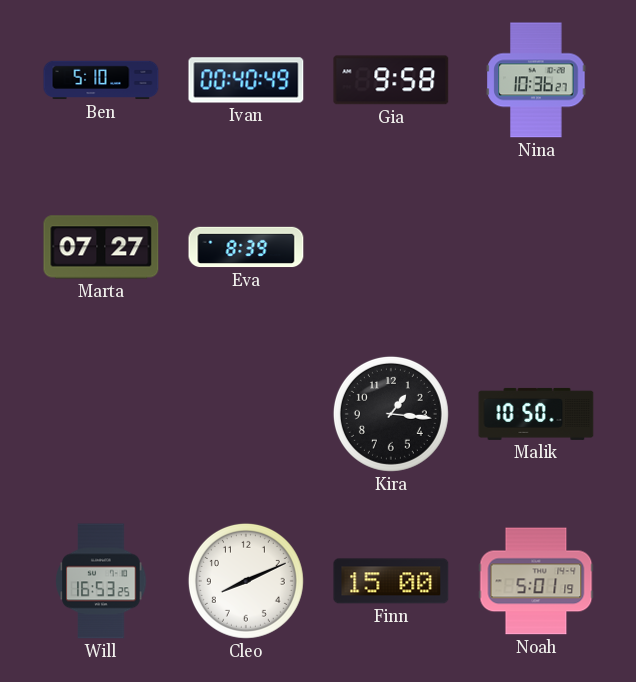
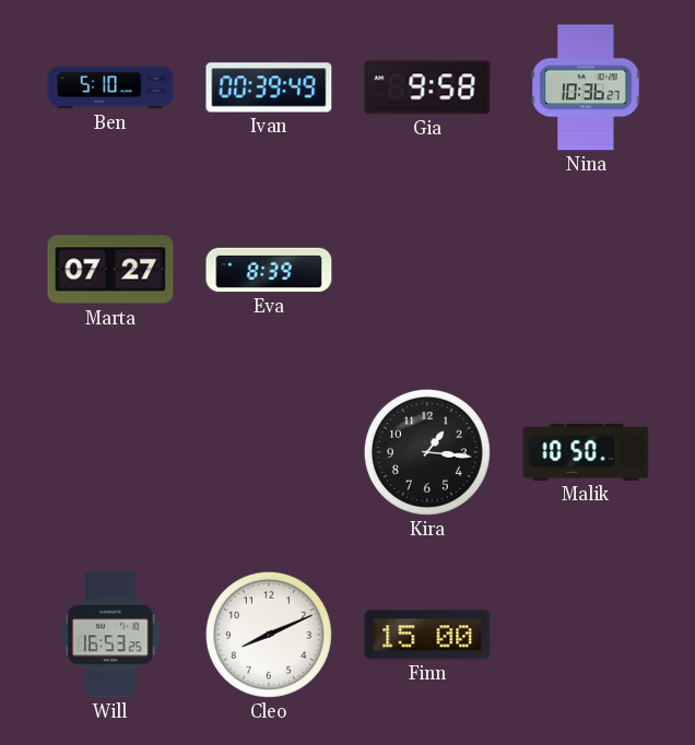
Ivan: 00:40 -> 00:39
Noah: 5:01 -> none
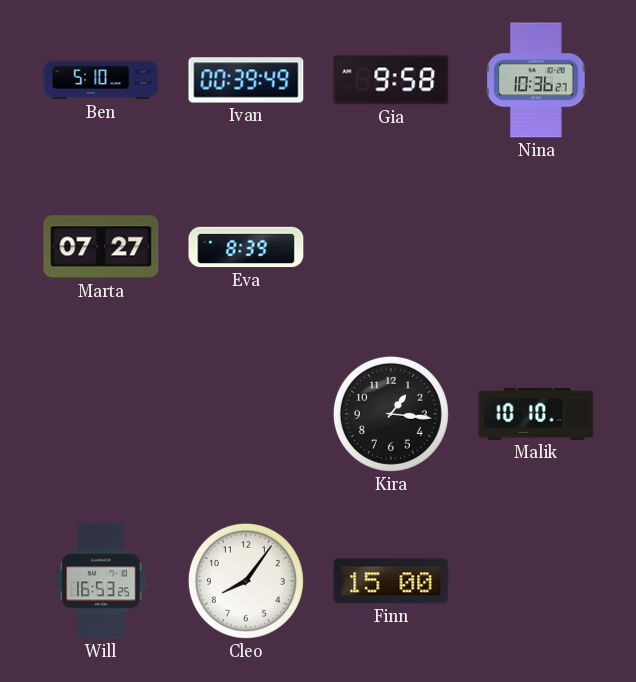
Malik: 10:50 -> 10:10
Cleo: 8:11 -> 8:06
